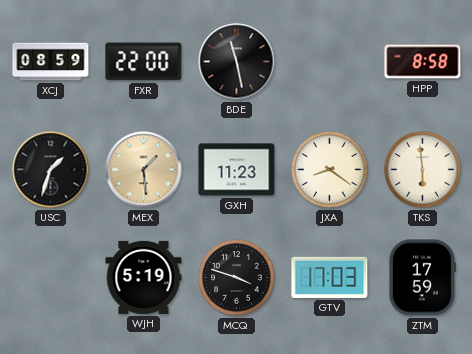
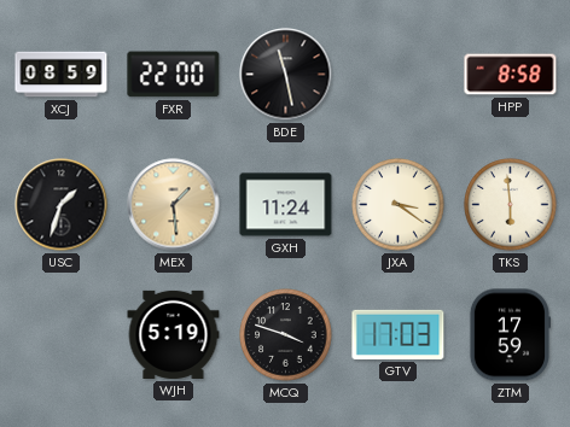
GXH: 11:23 -> 11:24
JXA: 8:21 -> 3:21
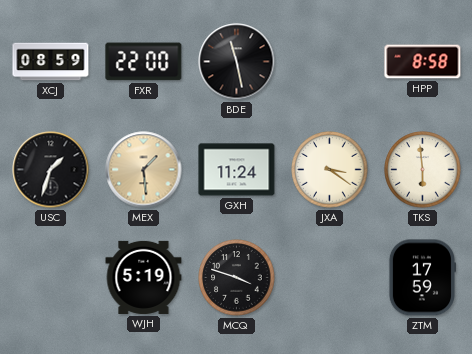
GTV: 17:03 -> none
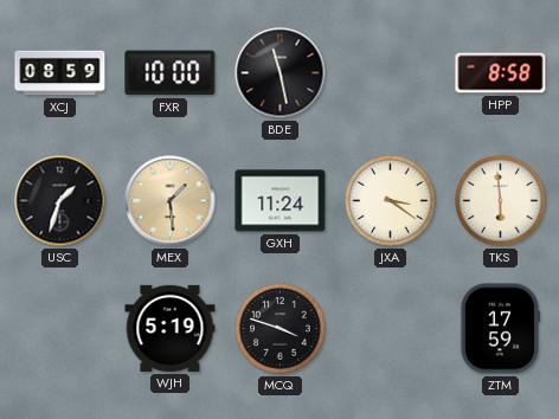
FXR: 22:00 -> 10:00
